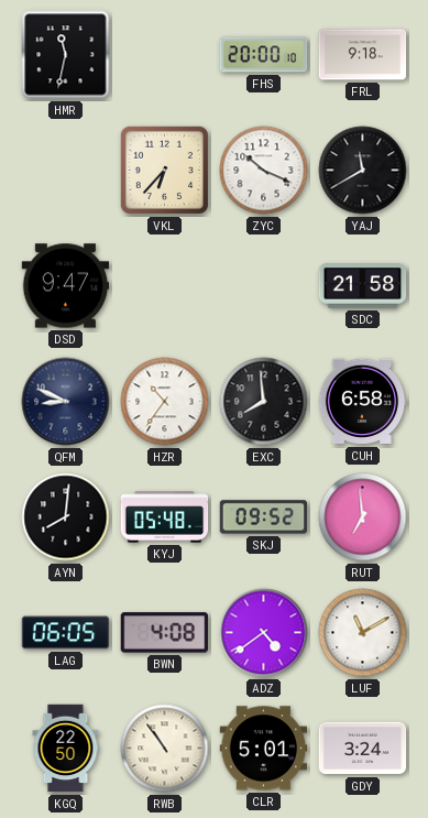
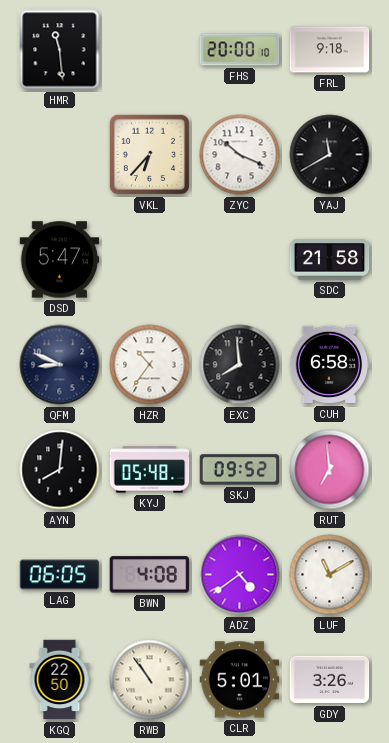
HMR: 11:32 -> 11:29
DSD: 9:47 -> 5:47
GDY: 3:24 -> 3:26
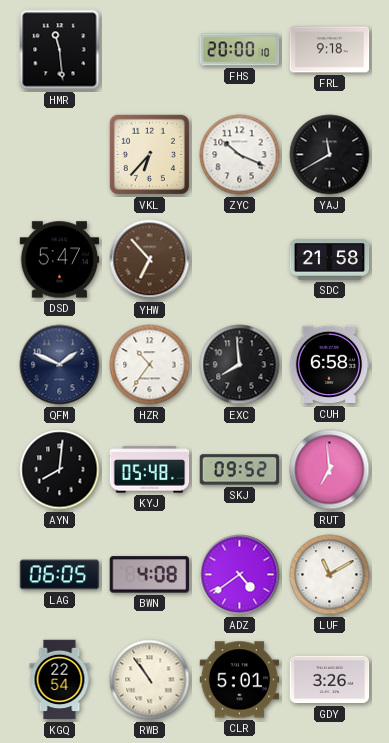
YHW: none -> 6:53
QFM: 8:49 -> 1:49
KGQ: 22:50 -> 22:54
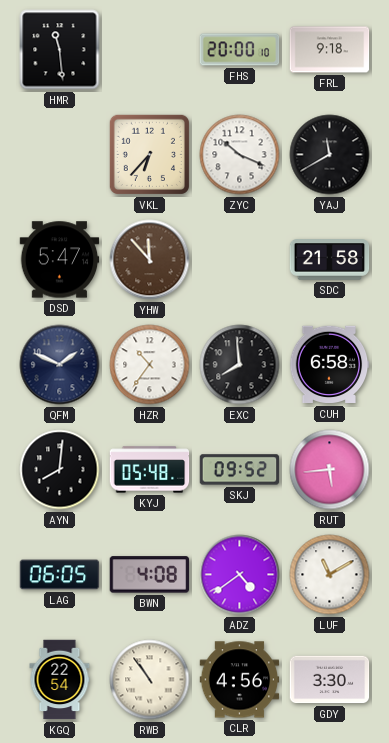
YHW: 6:53 -> 11:53
RUT: 6:59 -> 5:44
CLR: 5:01 -> 4:56
GDY: 3:26 -> 3:30
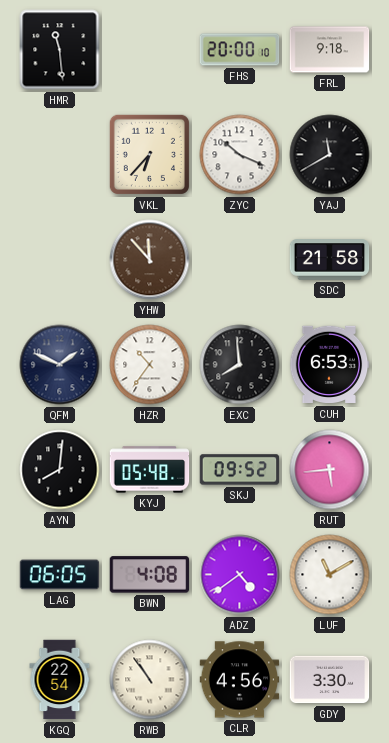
DSD: 5:47 -> none
CUH: 6:58 -> 6:53
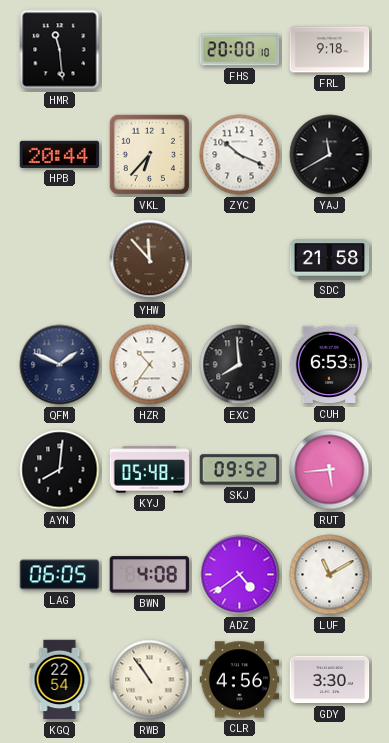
HPB: none -> 20:44
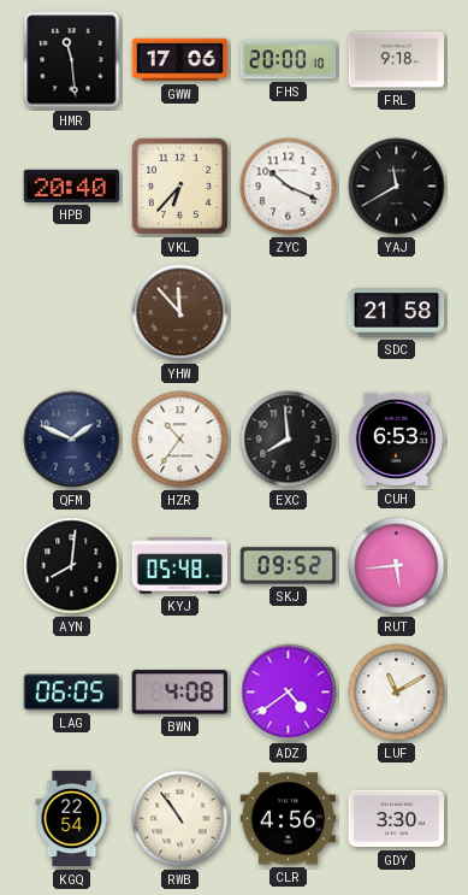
GWW: none -> 17:06
HPB: 20:44 -> 20:40
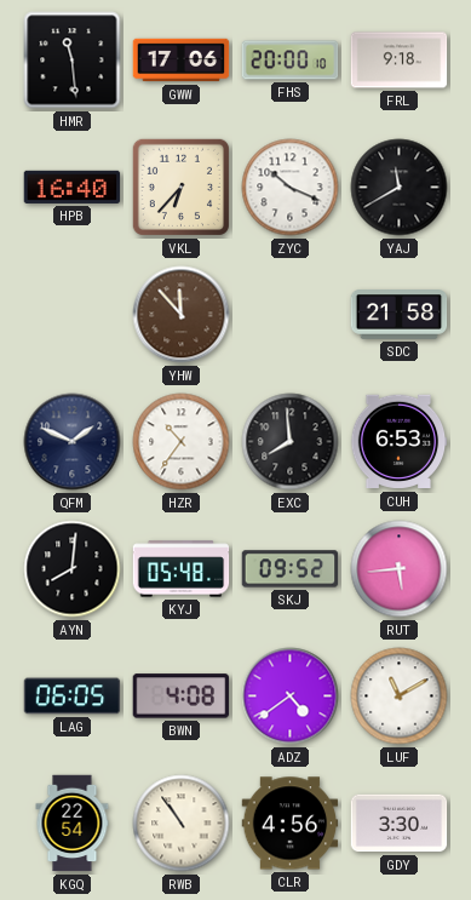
HPB: 20:40 -> 16:40
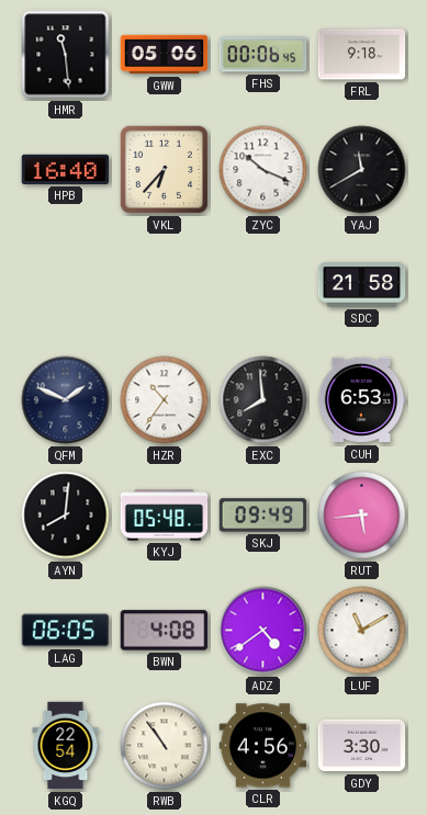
GWW: 17:06 -> 05:06
FHS: 20:00 -> 00:06
YHW: 11:53 -> none
SKJ: 09:52 -> 09:49
